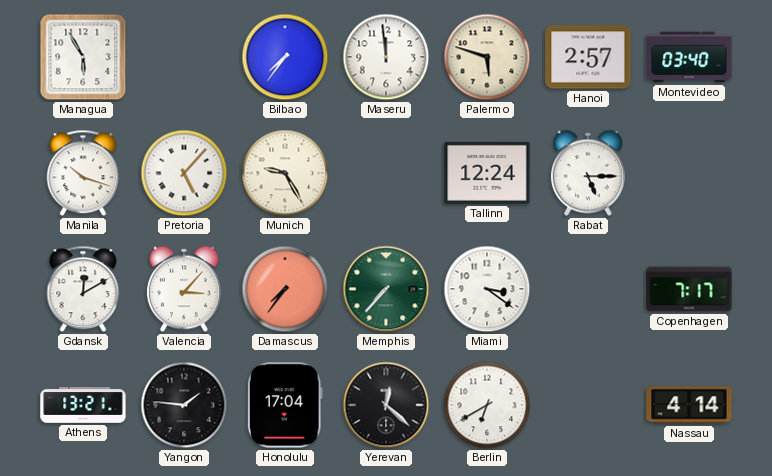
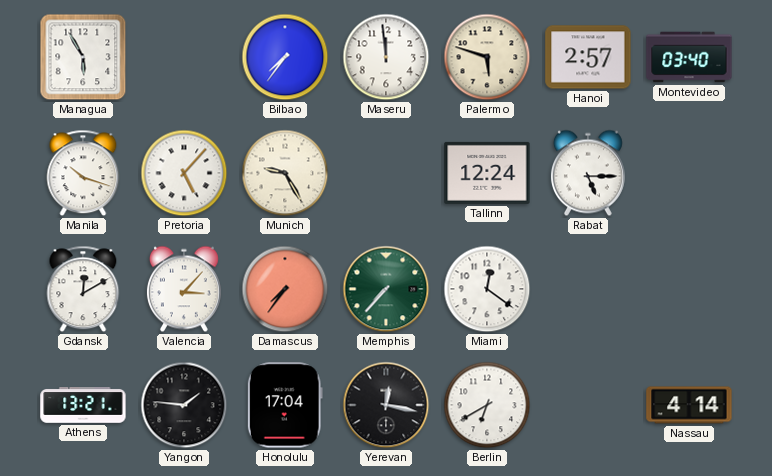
Miami: 3:21 -> 12:21
Copenhagen: 7:17 -> none
Yerevan: 12:22 -> 12:17
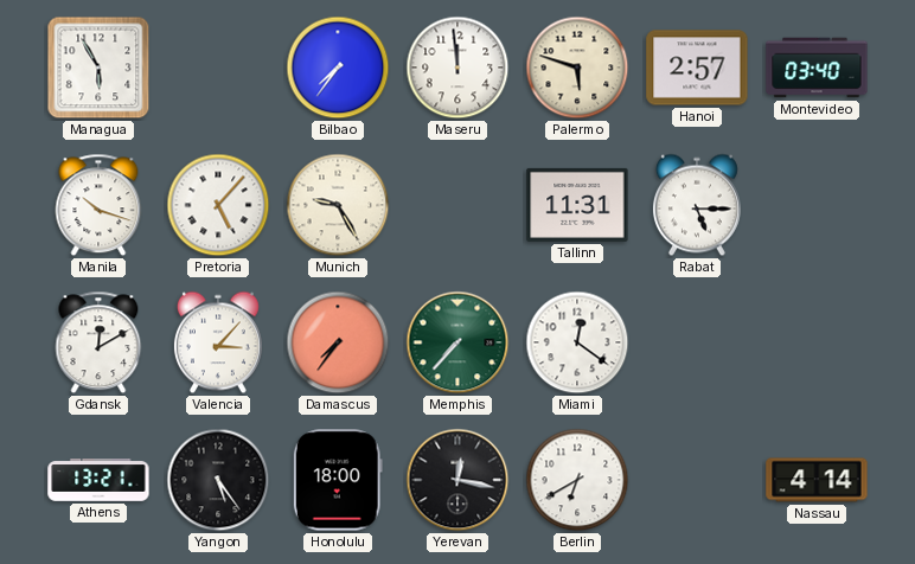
Tallinn: 12:24 -> 11:31
Yangon: 1:46 -> 5:24
Honolulu: 17:04 -> 18:00
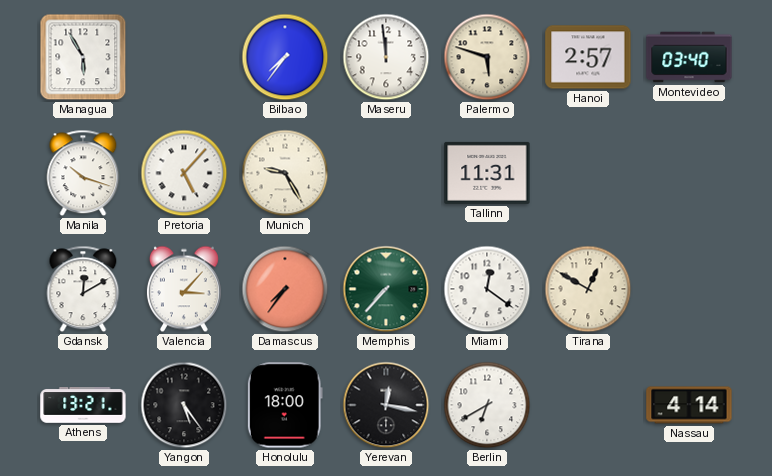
Rabat: 5:15 -> none
Tirana: none -> 12:50
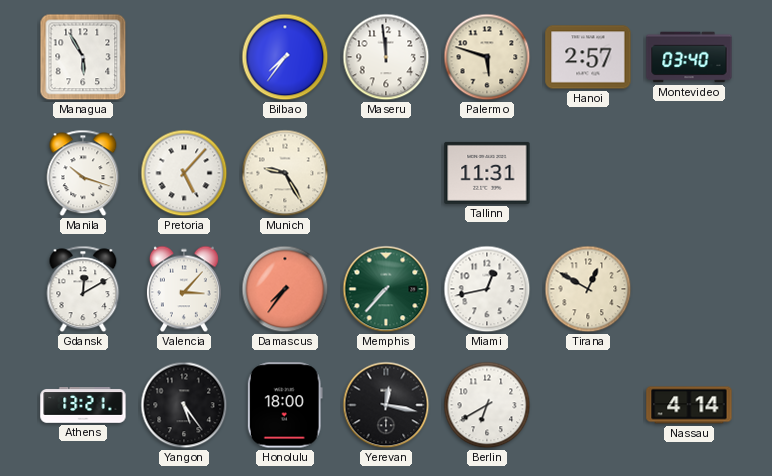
Miami: 12:21 -> 12:43
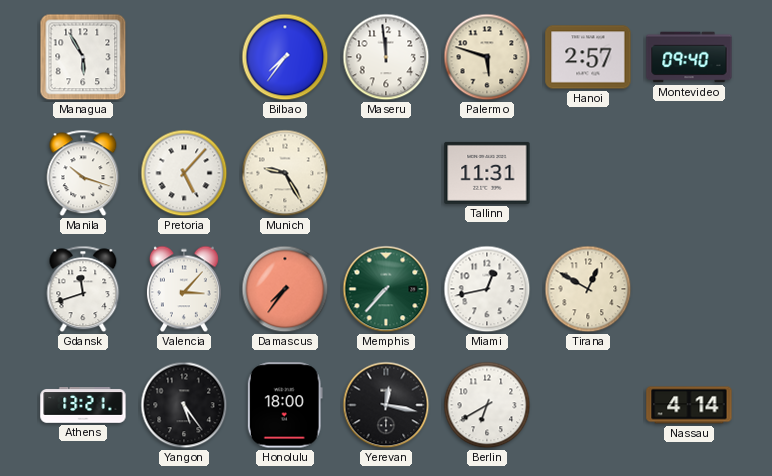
Montevideo: 03:40 -> 09:40
Gdansk: 12:10 -> 11:42
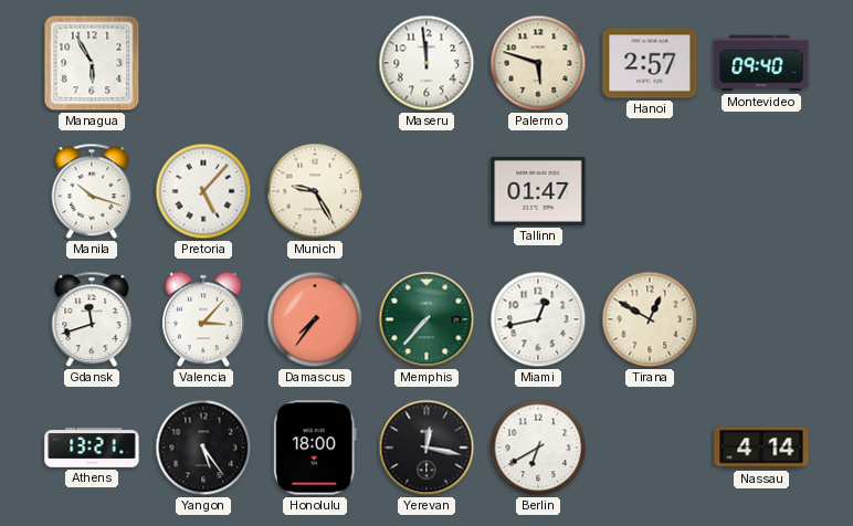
Bilbao: 7:36 -> none
Tallinn: 11:31 -> 01:47
